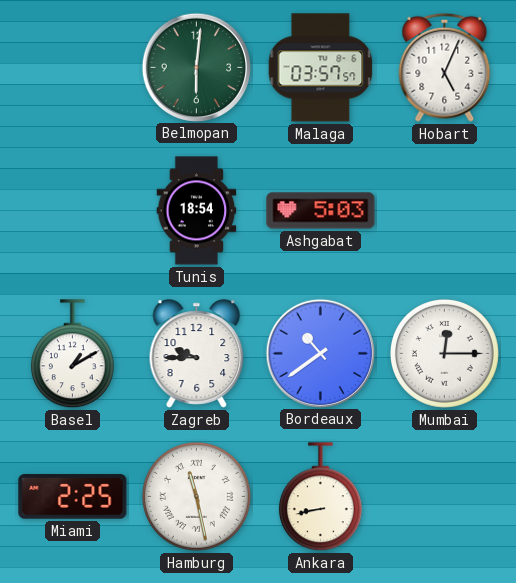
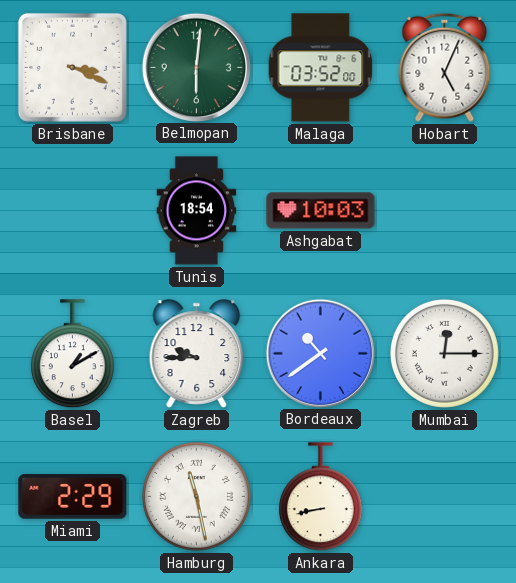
Brisbane: none -> 3:19
Malaga: 03:57 -> 03:52
Ashgabat: 5:03 -> 10:03
Miami: 2:25 -> 2:29
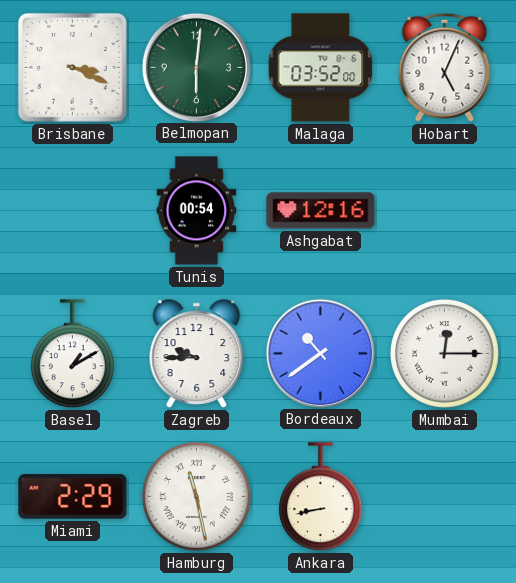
Tunis: 18:54 -> 00:54
Ashgabat: 10:03 -> 12:16
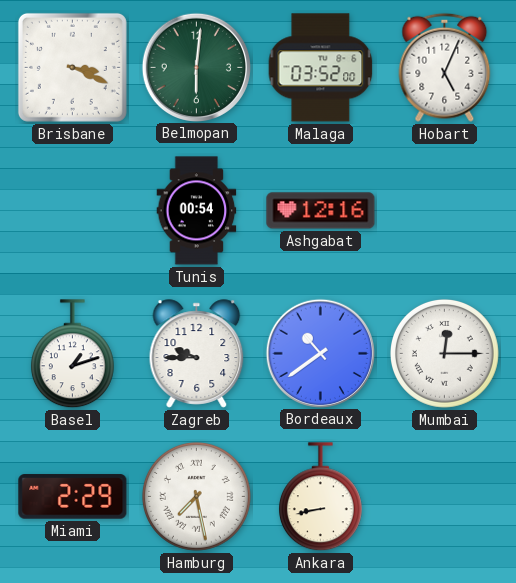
Basel: 1:10 -> 1:12
Hamburg: 11:28 -> 7:28
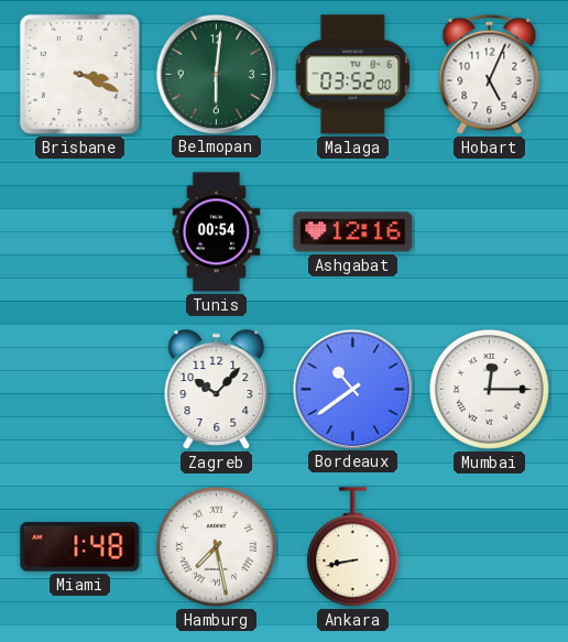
Basel: 1:12 -> none
Zagreb: 9:45 -> 10:07
Miami: 2:29 -> 1:48
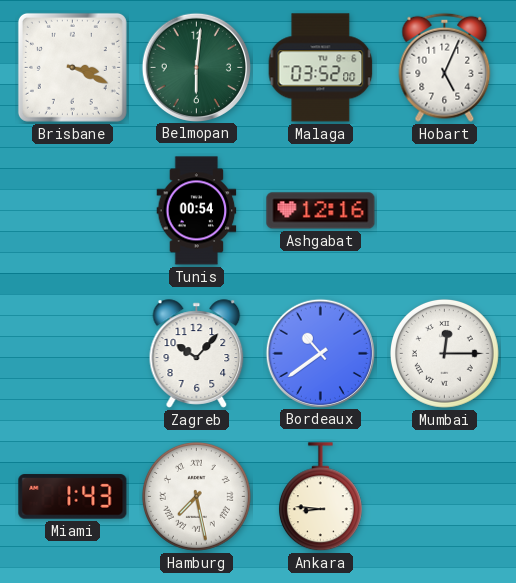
Miami: 1:48 -> 1:43
Ankara: 8:43 -> 8:46
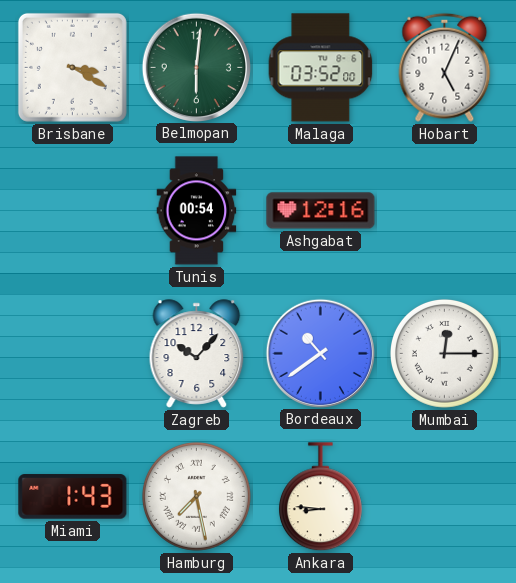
Brisbane: 3:19 -> 3:20
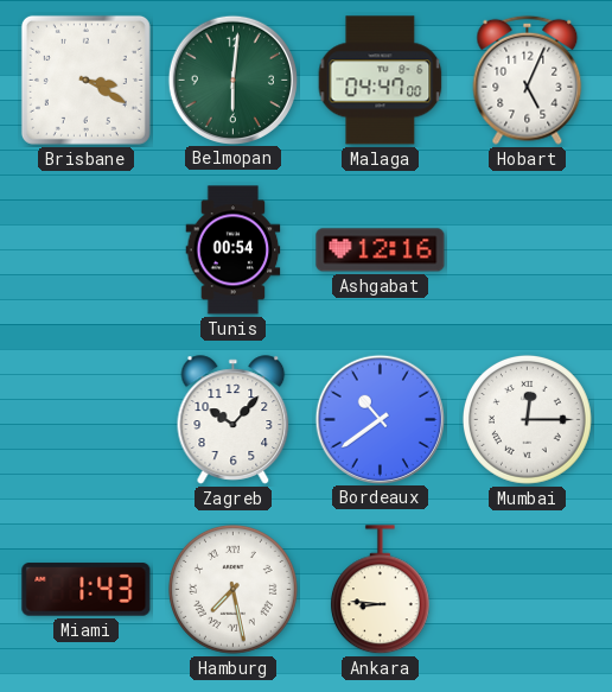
Malaga: 03:52 -> 04:47
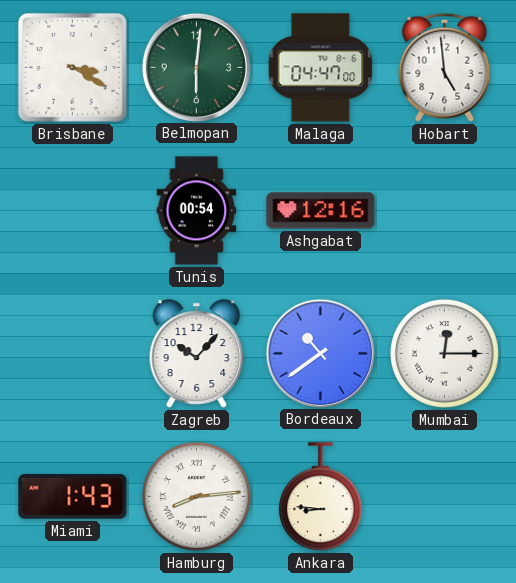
Hobart: 5:04 -> 4:59
Hamburg: 7:28 -> 8:14
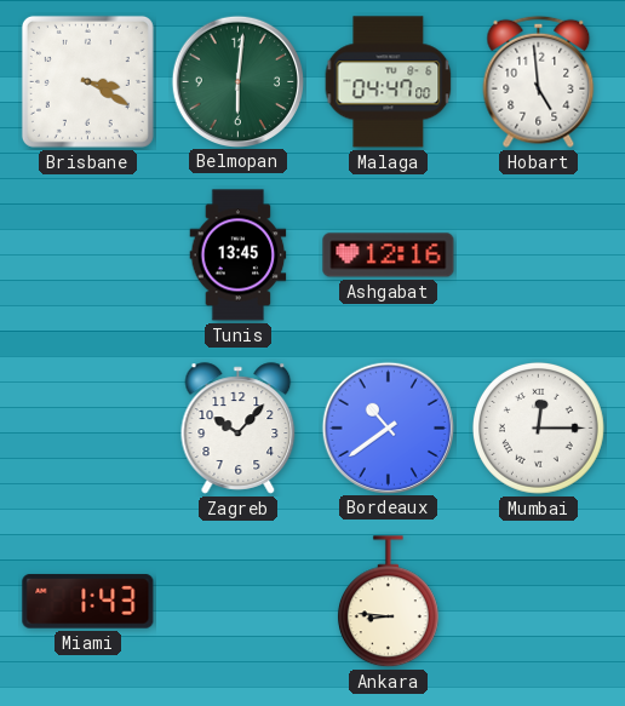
Tunis: 00:54 -> 13:45
Hamburg: 8:14 -> none
